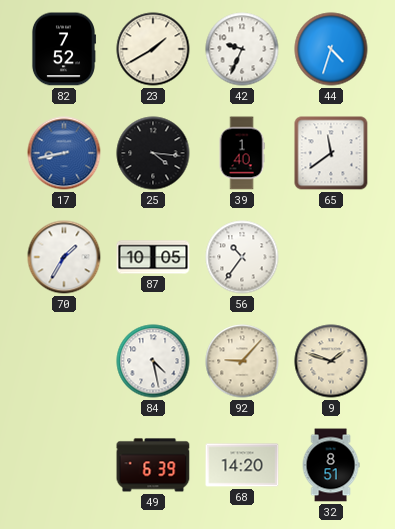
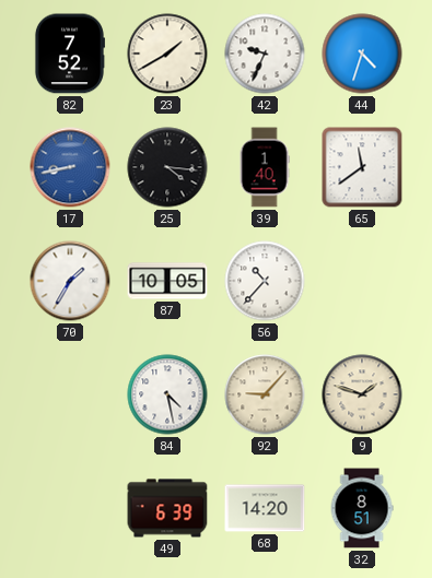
56: 10:36 -> 10:37
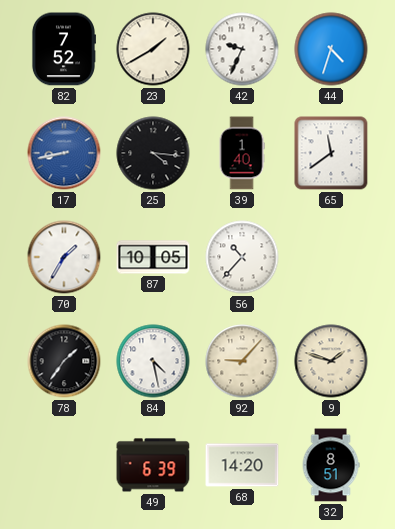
78: none -> 1:36
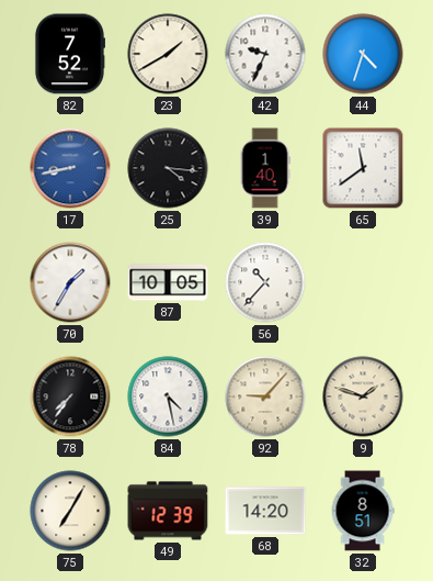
78: 1:36 -> 7:36
75: none -> 7:05
49: 6:39 -> 12:39
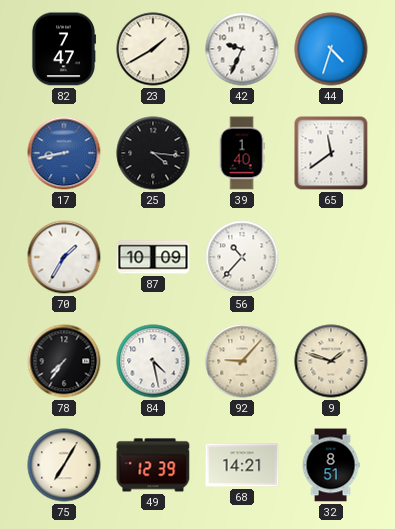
82: 7:52 -> 7:47
87: 10:05 -> 10:09
68: 14:20 -> 14:21
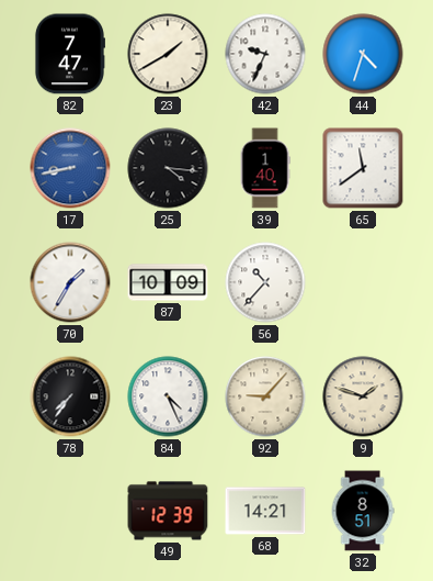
84: 4:28 -> 4:26
75: 7:05 -> none
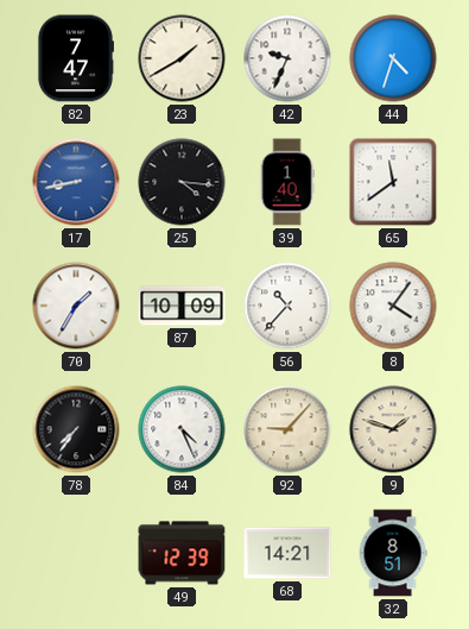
8: none -> 4:06
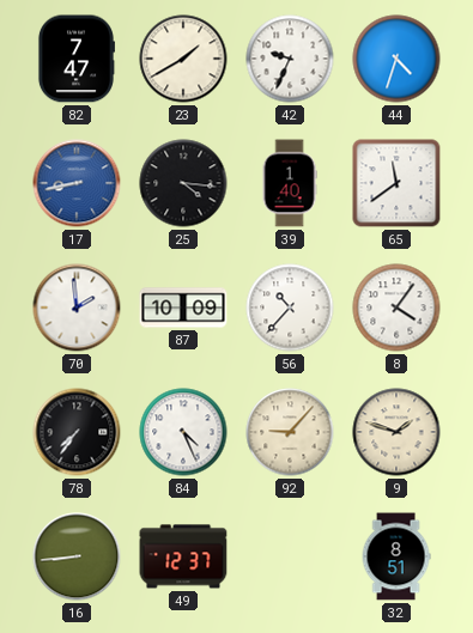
70: 1:35 -> 1:59
16: none -> 8:44
49: 12:39 -> 12:37
68: 14:21 -> none
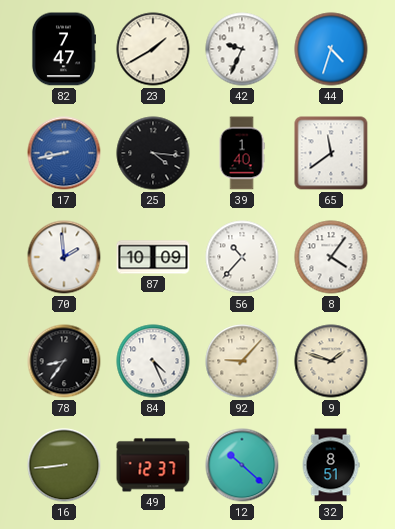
78: 7:36 -> 8:36
12: none -> 10:22
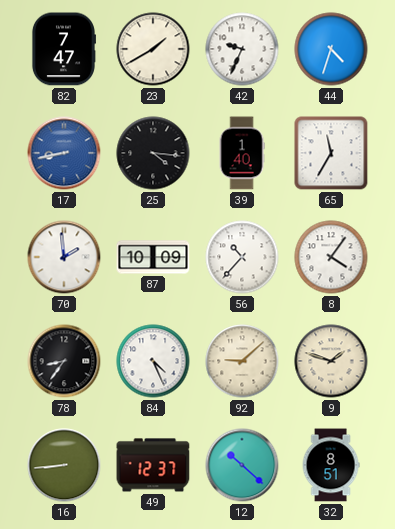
65: 11:39 -> 11:35
92: 9:07 -> 9:08
